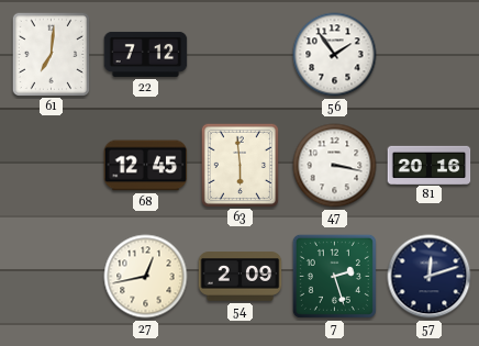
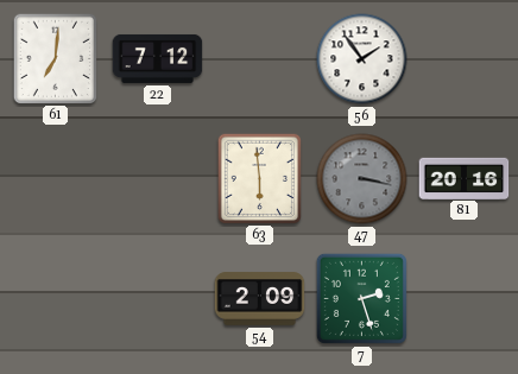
68: 12:45 -> none
47 dial: white -> grey
27: 12:43 -> none
57: 12:12 -> none
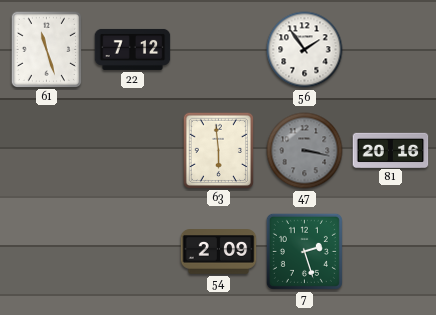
61: 7:01 -> 11:27
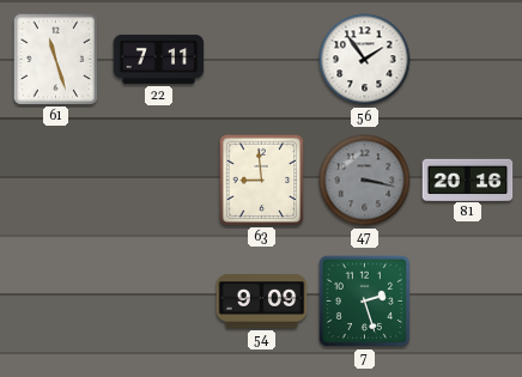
22: 7:12 -> 7:11
63: 5:59 -> 8:59
54: 2:09 -> 9:09
